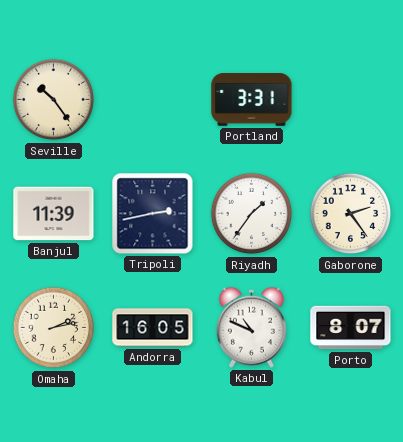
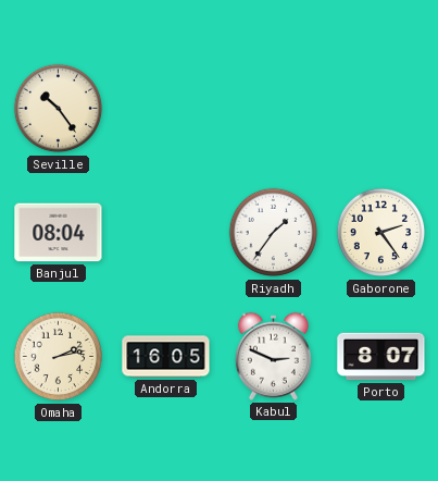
Portland: 3:31 -> none
Banjul: 11:39 -> 08:04
Tripoli: 2:43 -> none
Kabul: 10:49 -> 2:49
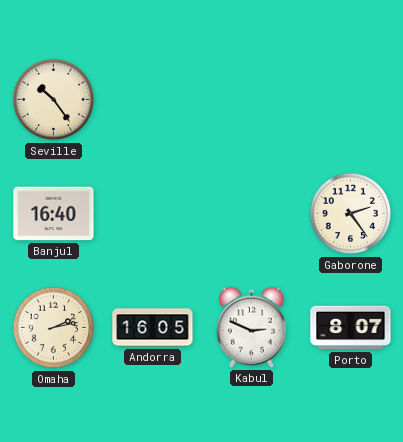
Banjul: 08:04 -> 16:40
Riyadh: 1:36 -> none
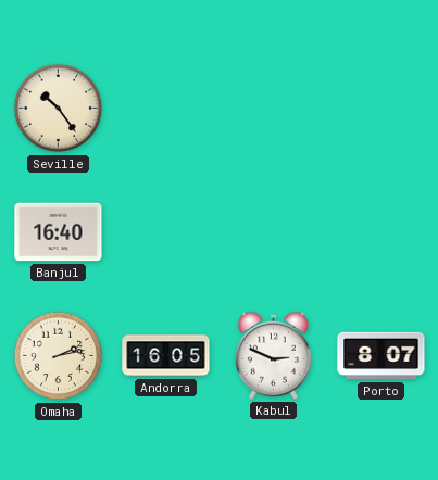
Gaborone: 2:24 -> none
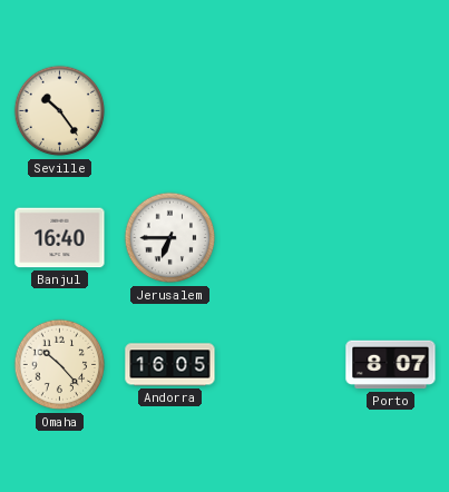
Jerusalem: none -> 6:45
Omaha: 2:13 -> 10:23
Kabul: 2:49 -> none
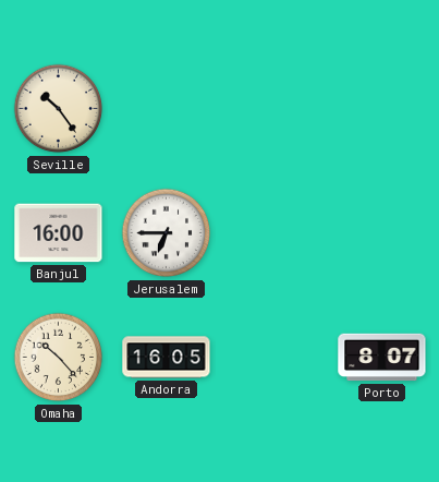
Banjul: 16:40 -> 16:00
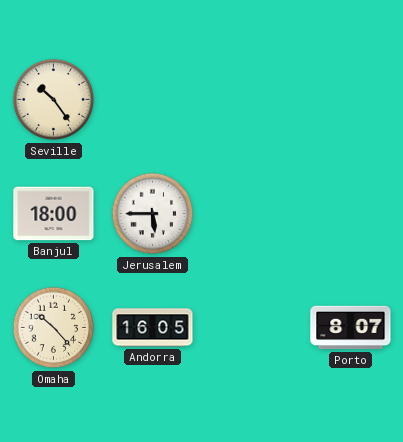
Banjul: 16:00 -> 18:00
Jerusalem: 6:45 -> 5:45
